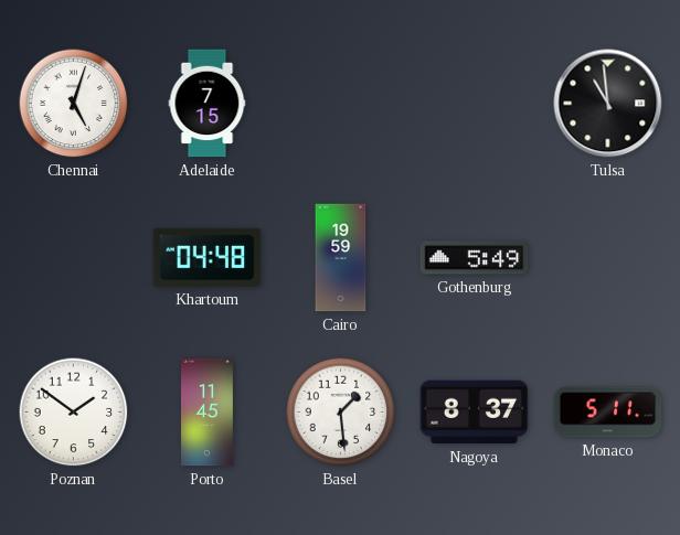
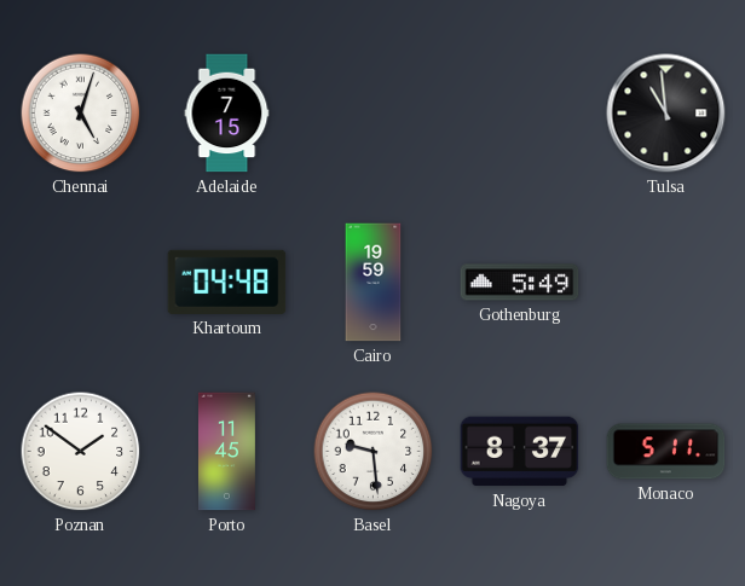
Basel: 1:29 -> 9:29
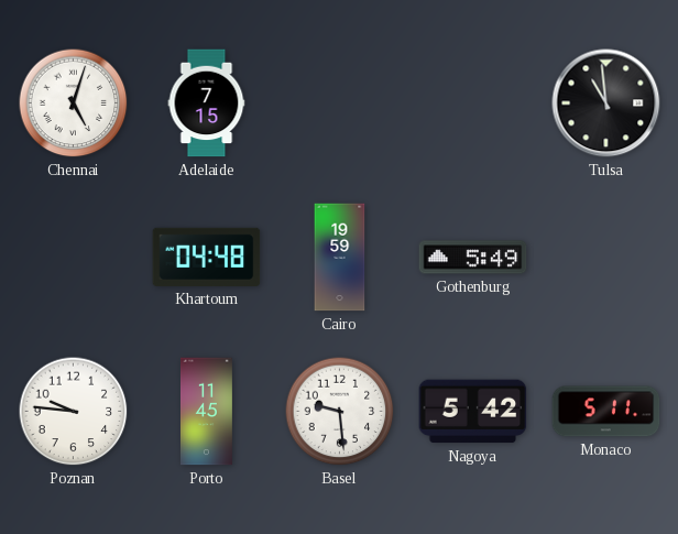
Poznan: 1:51 -> 9:46
Nagoya: 8:37 -> 5:42
